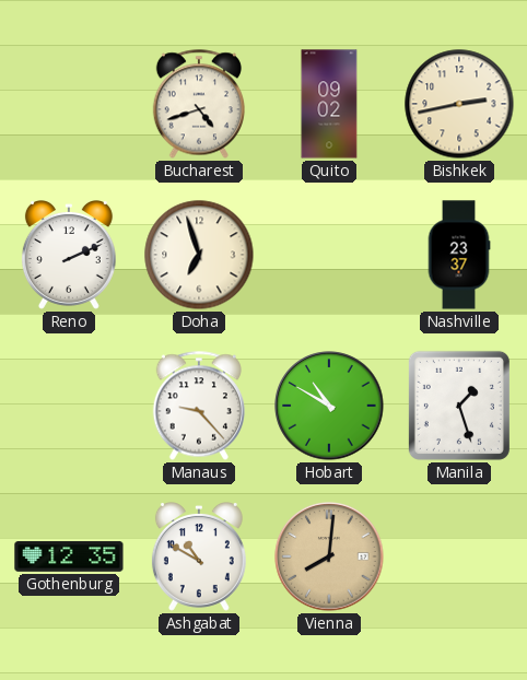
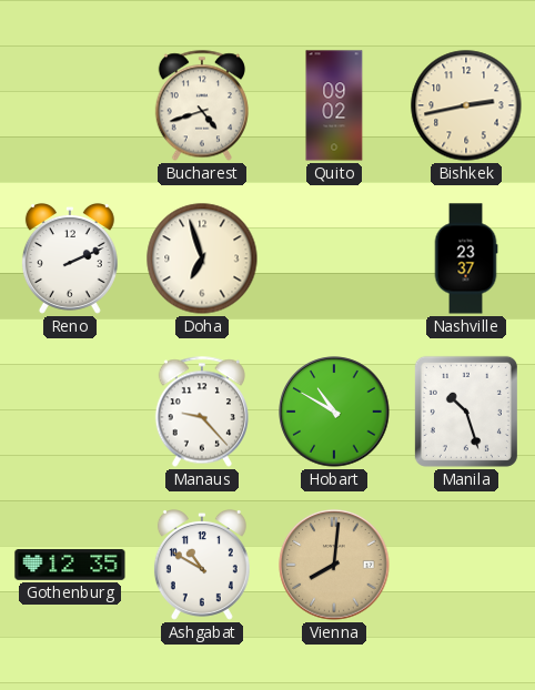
Manila: 1:27 -> 10:27
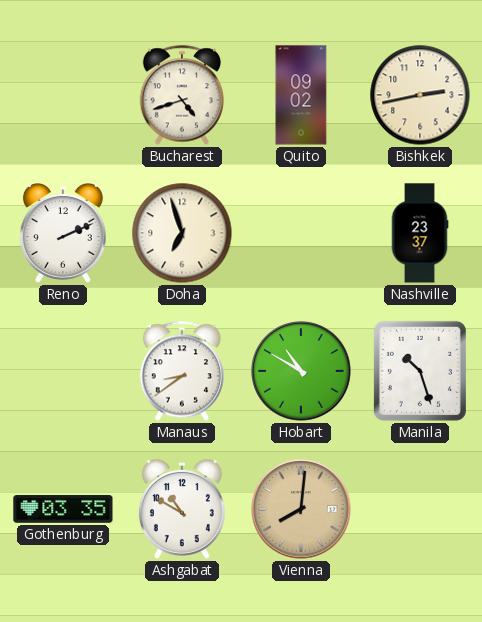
Manaus: 9:23 -> 8:39
Gothenburg: 12:35 -> 03:35
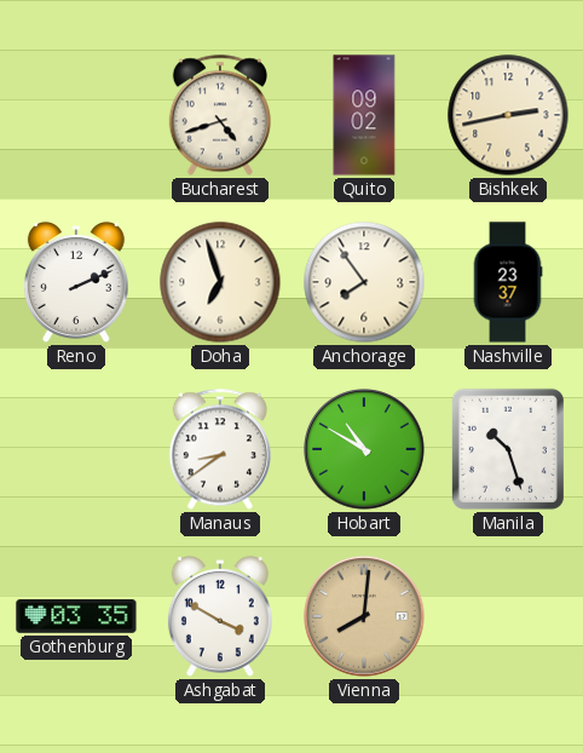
Anchorage: none -> 7:54
Ashgabat: 10:50 -> 3:50
